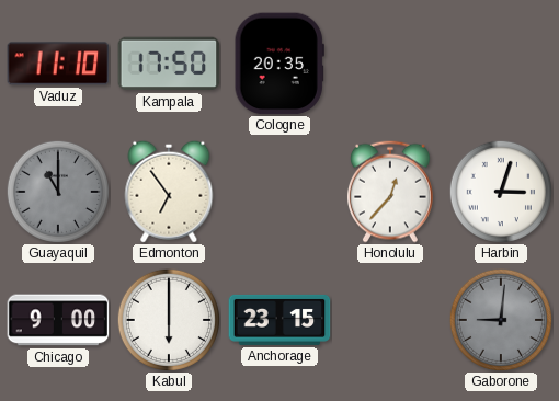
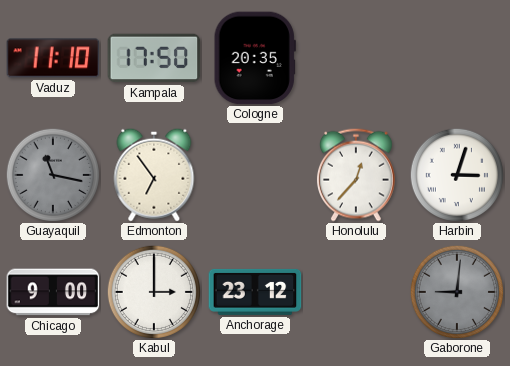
Guayaquil: 11:00 -> 11:17
Kabul: 6:00 -> 3:00
Anchorage: 23:15 -> 23:12
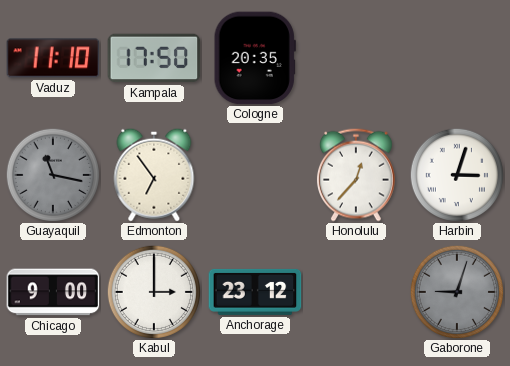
Gaborone: 9:01 -> 9:03
